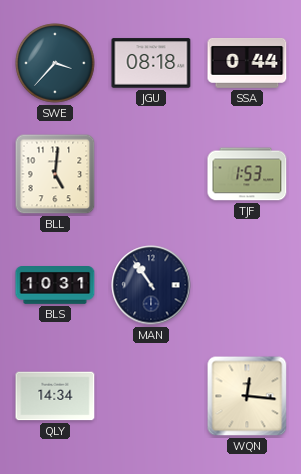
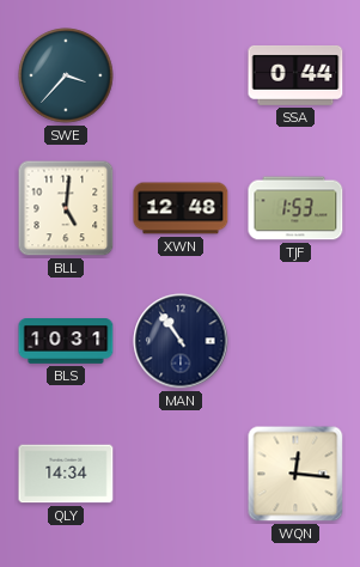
JGU: 08:18 -> none
XWN: none -> 12:48
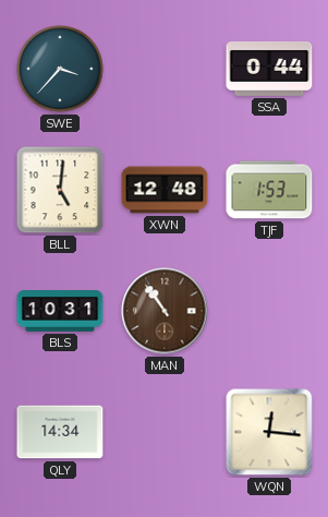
MAN dial: navy -> brown
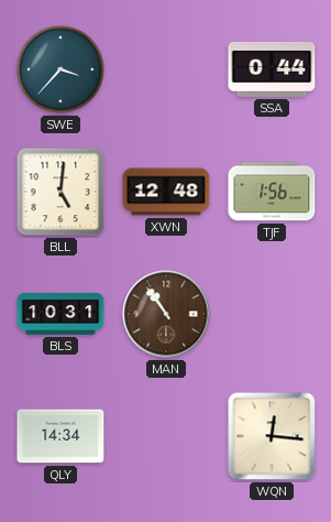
TJF: 1:53 -> 1:56
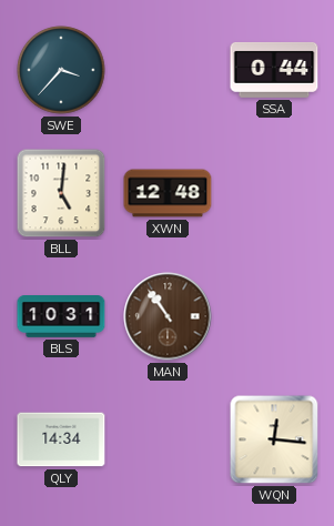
TJF: 1:56 -> none
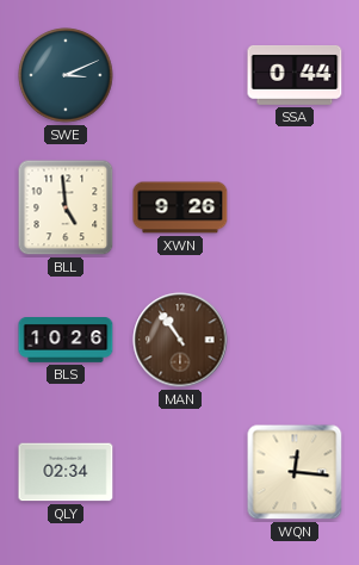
SWE: 3:37 -> 3:11
BLL: 5:01 -> 4:59
XWN: 12:48 -> 9:26
BLS: 10:31 -> 10:26
QLY: 14:34 -> 02:34
